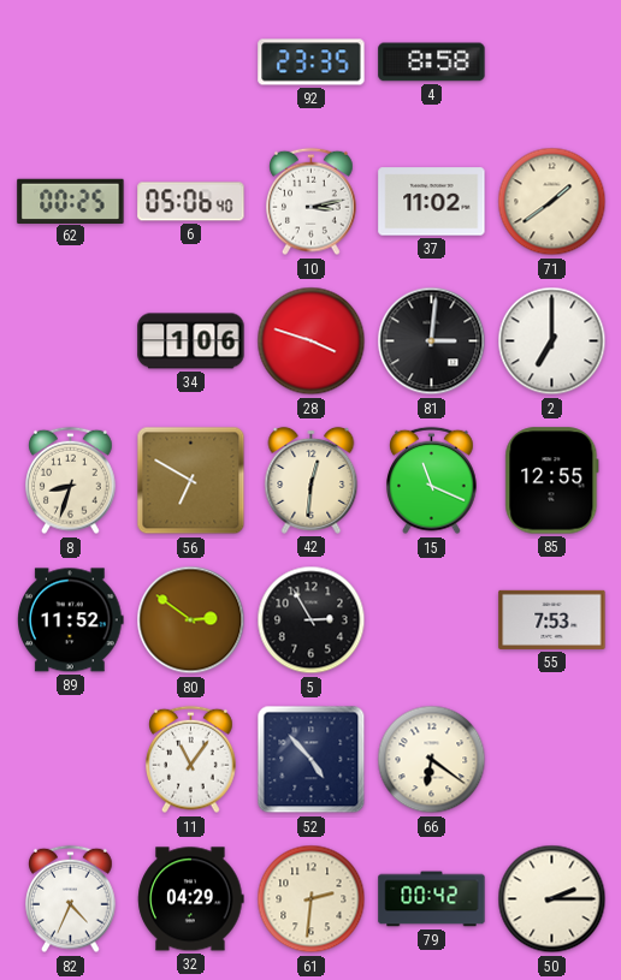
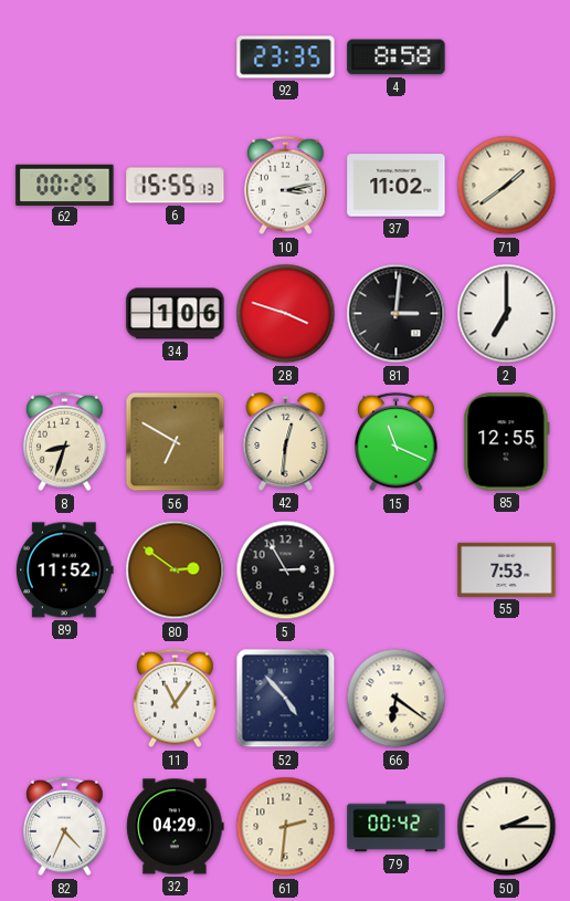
6: 05:06 -> 15:55
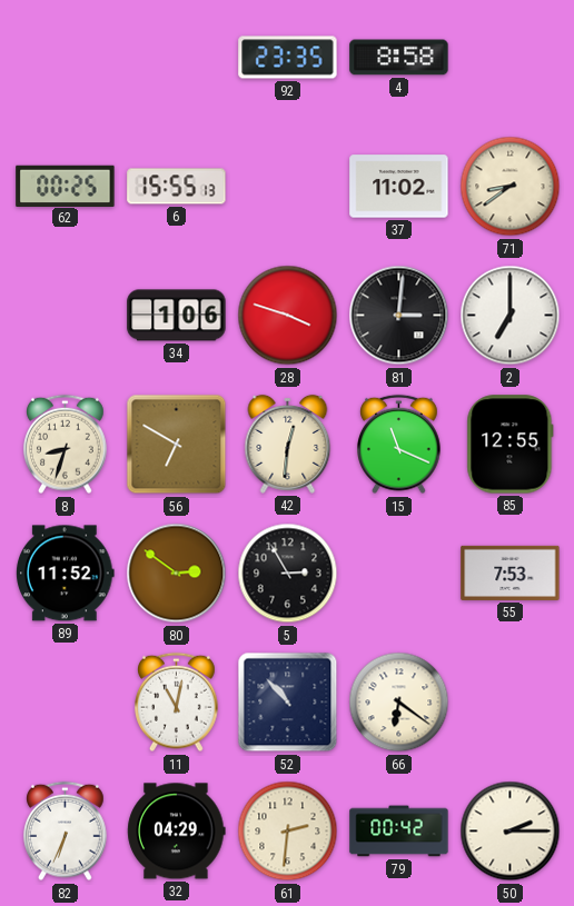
10: 3:13 -> none
71: 1:39 -> 8:39
11: 11:06 -> 11:02
52: 4:53 -> 10:53
82: 4:34 -> 6:34
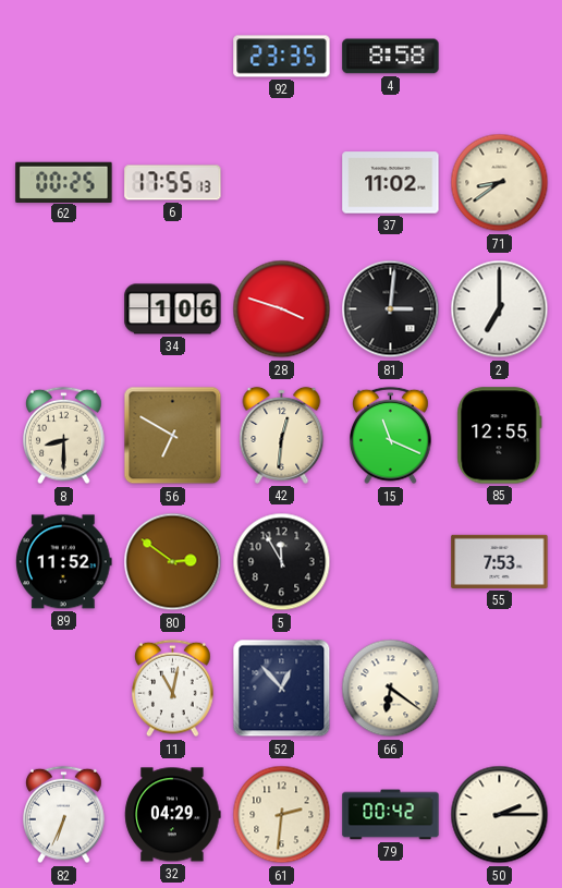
6: 15:55 -> 17:55
8: 8:33 -> 8:30
5: 2:55 -> 11:55
52: 10:53 -> 12:53
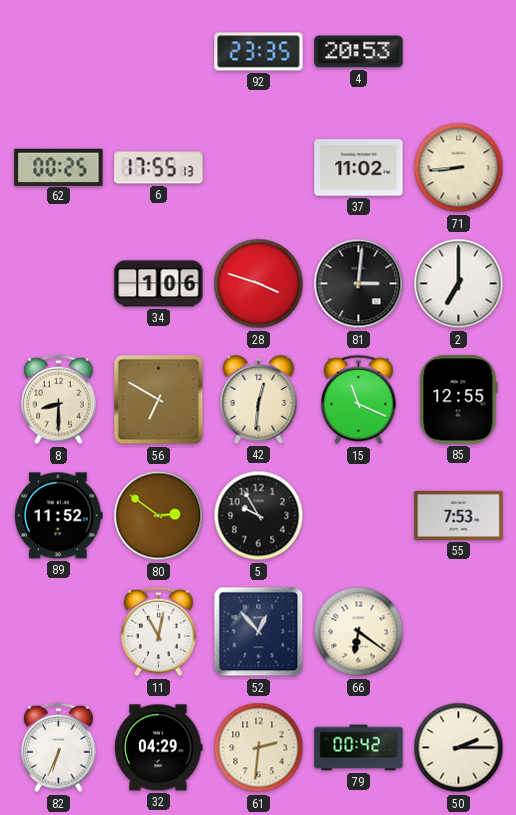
4: 8:58 -> 20:53
71: 8:39 -> 8:44
5: 11:55 -> 9:55
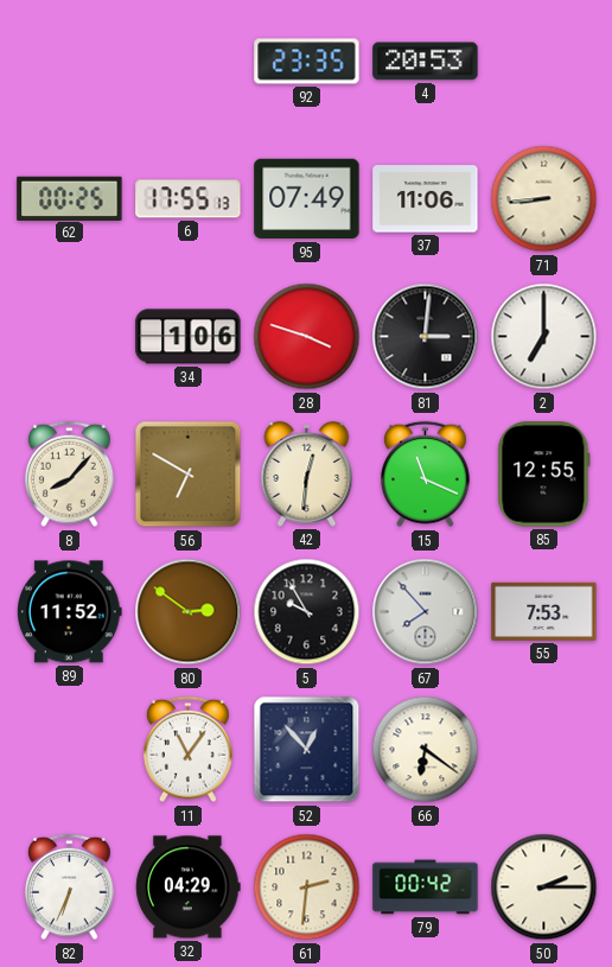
95: none -> 07:49
37: 11:02 -> 11:06
8: 8:30 -> 8:07
67: none -> 7:53
11: 11:02 -> 11:06
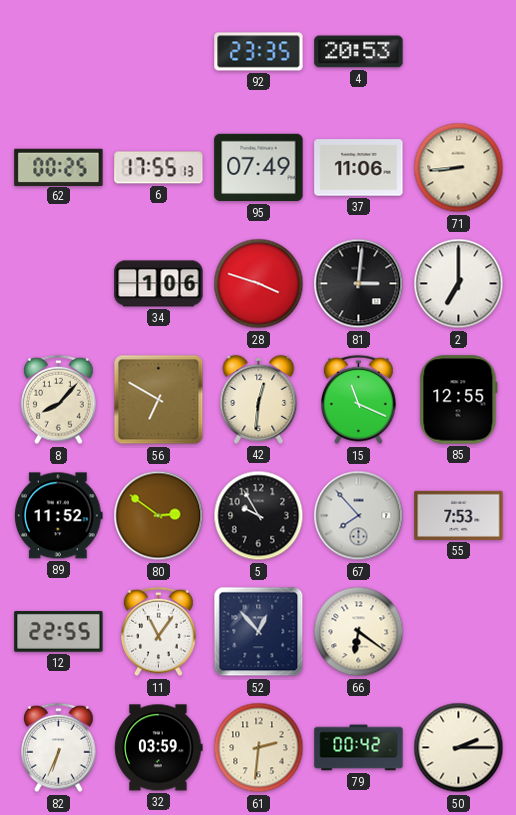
12: none -> 22:55
32: 04:29 -> 03:59
